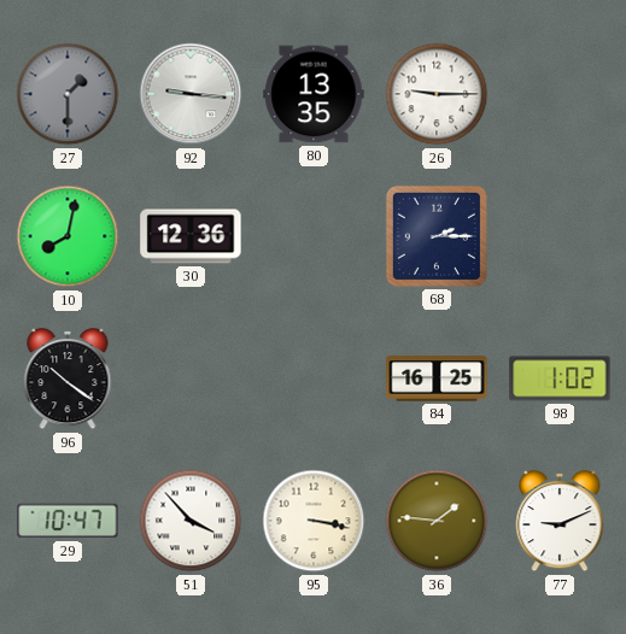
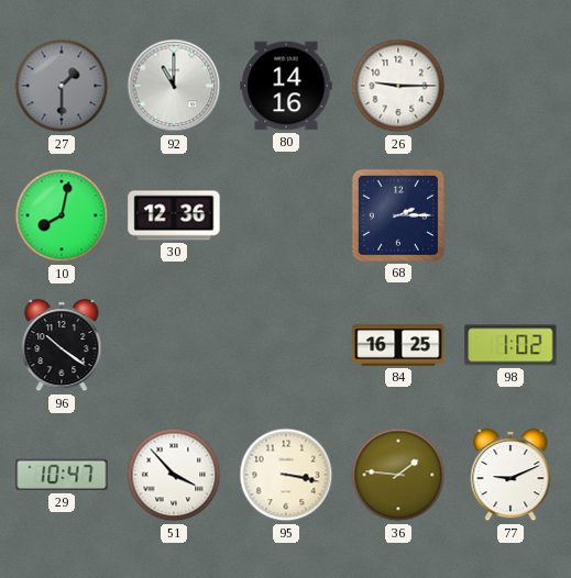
92: 9:16 -> 11:00
80: 13:35 -> 14:16
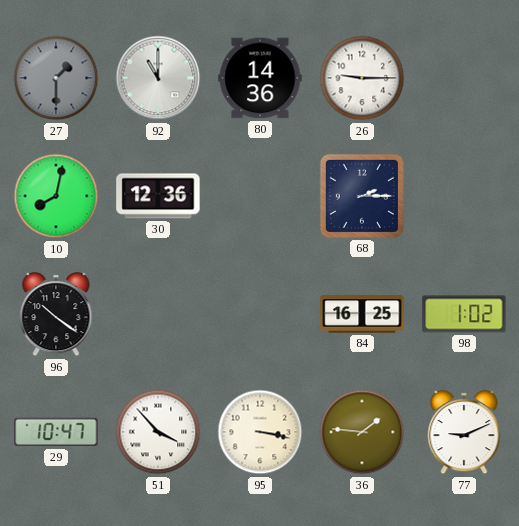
80: 14:16 -> 14:36
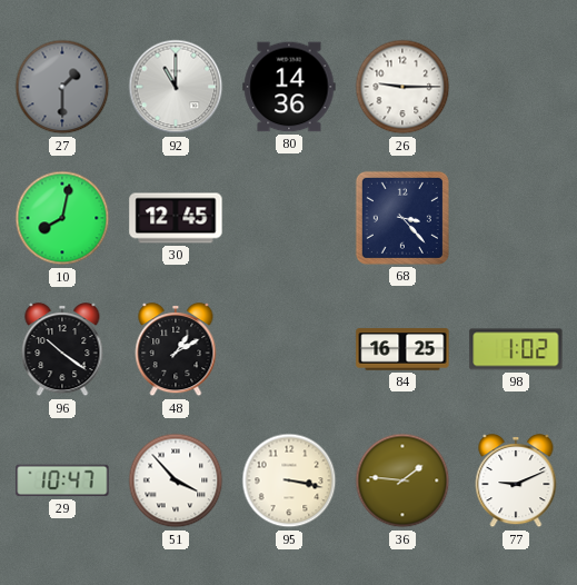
30: 12:36 -> 12:45
68: 2:15 -> 3:23
48: none -> 1:10
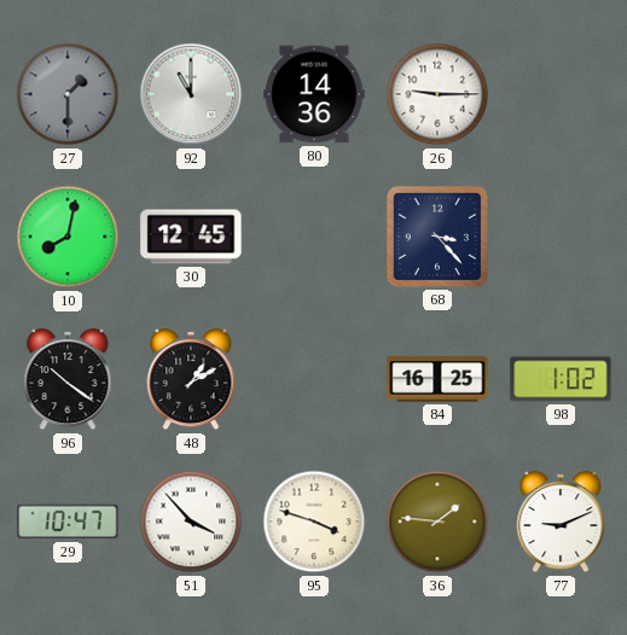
95: 3:17 -> 3:48
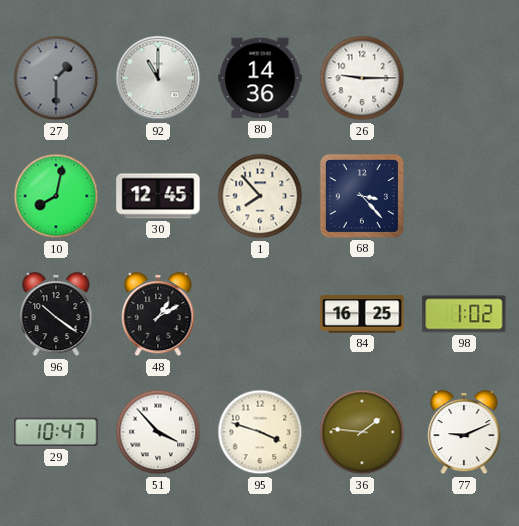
1: none -> 7:53
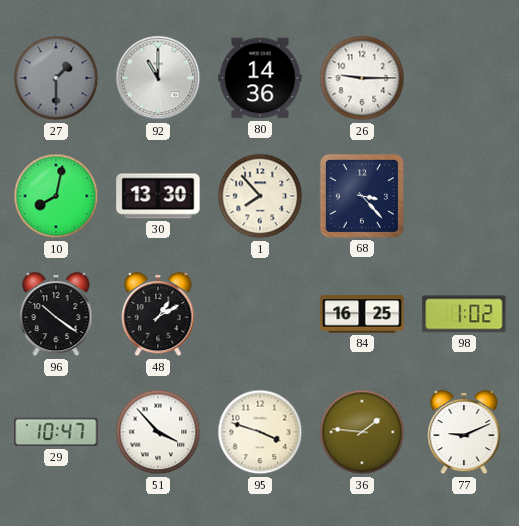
30: 12:45 -> 13:30
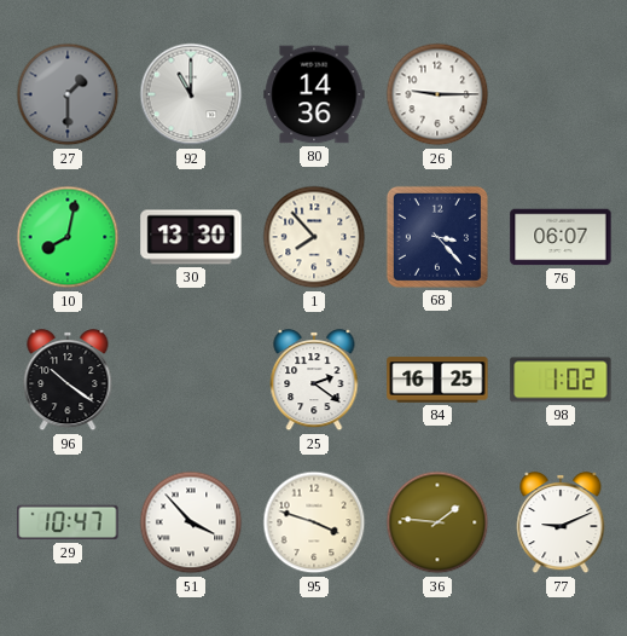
76: none -> 06:07
48: 1:10 -> none
25: none -> 2:21
